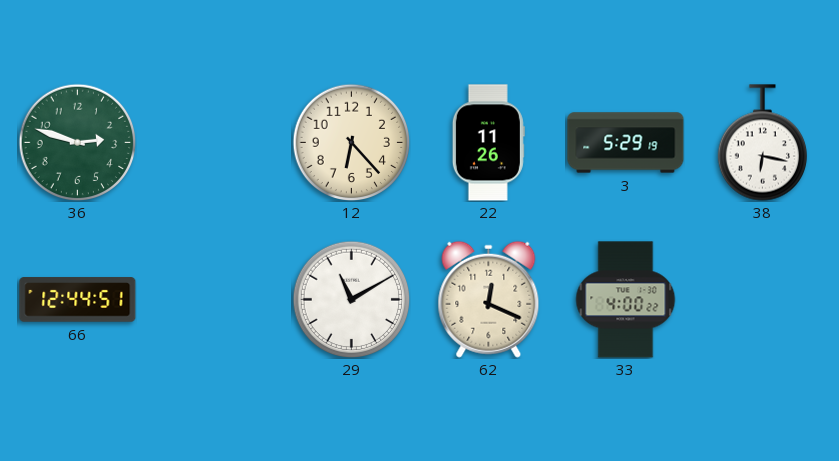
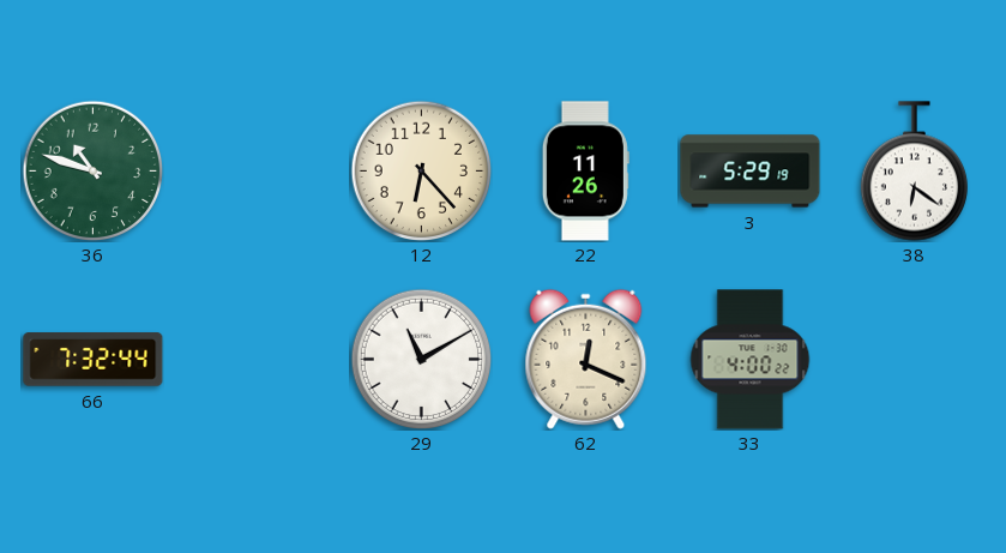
36: 2:48 -> 10:48
38: 6:17 -> 6:21
66: 12:44 -> 7:32
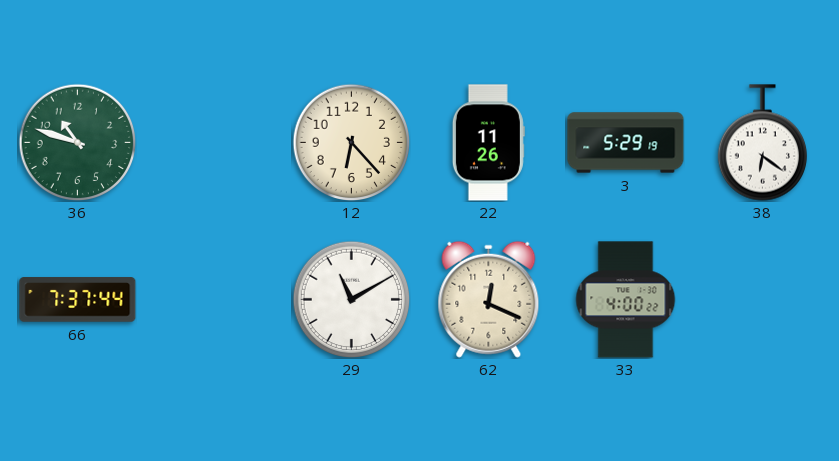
66: 7:32 -> 7:37
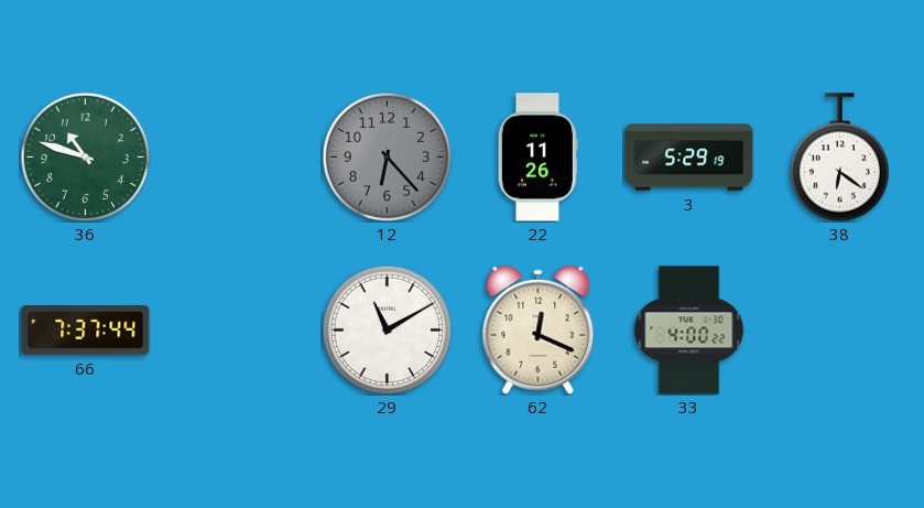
12 dial: cream -> grey
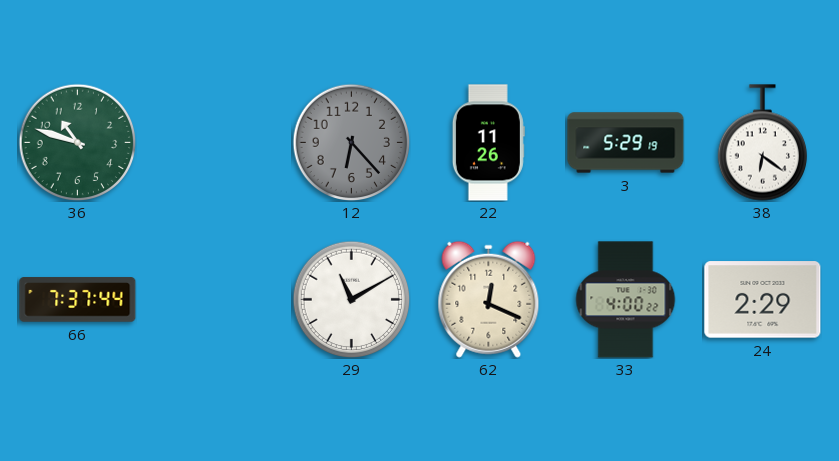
24: none -> 2:29
